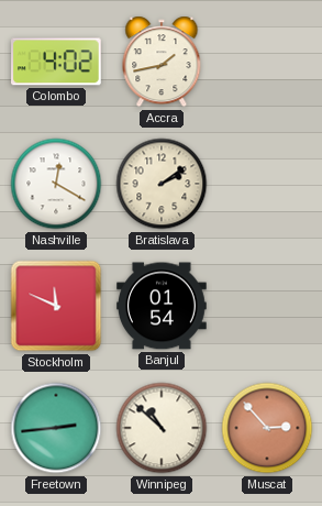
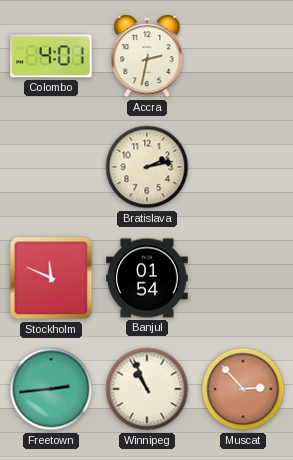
Colombo: 4:02 -> 4:01
Accra: 1:43 -> 2:32
Nashville: 12:20 -> none
Bratislava: 2:09 -> 2:13
Winnipeg: 10:52 -> 10:56
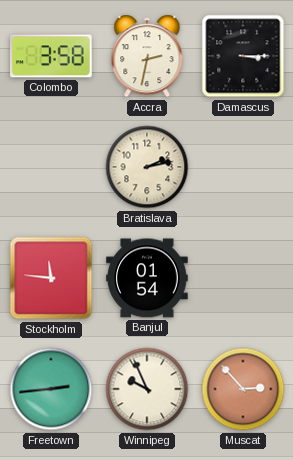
Colombo: 4:01 -> 3:58
Damascus: none -> 3:15
Stockholm: 11:49 -> 11:46
Winnipeg: 10:56 -> 9:56
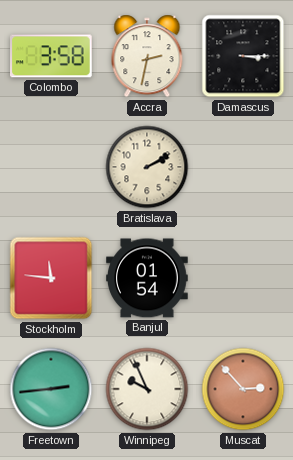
Bratislava: 2:13 -> 2:10
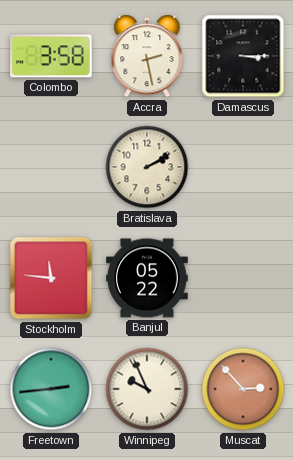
Accra: 2:32 -> 2:28
Banjul: 01:54 -> 05:22
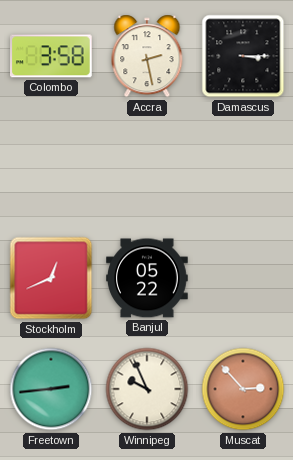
Bratislava: 2:10 -> none
Stockholm: 11:46 -> 12:41
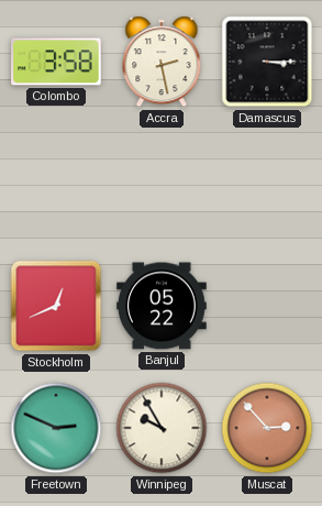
Freetown: 2:44 -> 2:49
Winnipeg: 9:56 -> 9:55
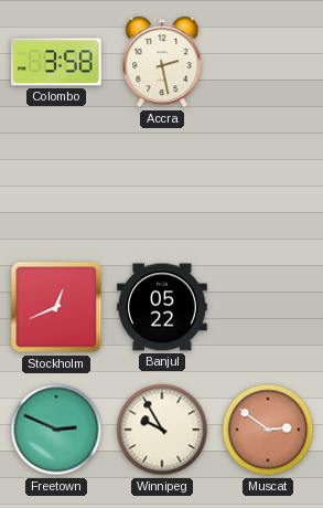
Damascus: 3:15 -> none
Muscat: 2:53 -> 2:51
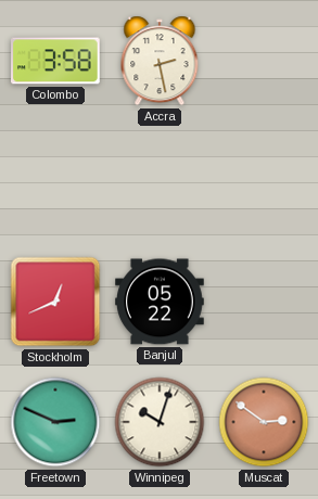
Winnipeg: 9:55 -> 10:03
